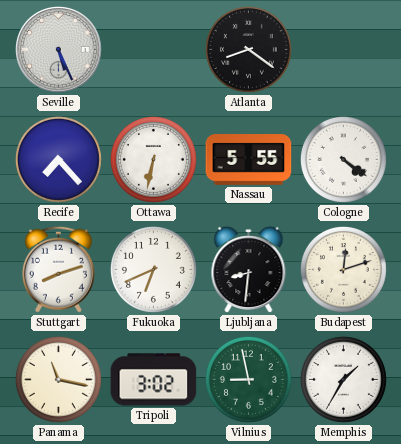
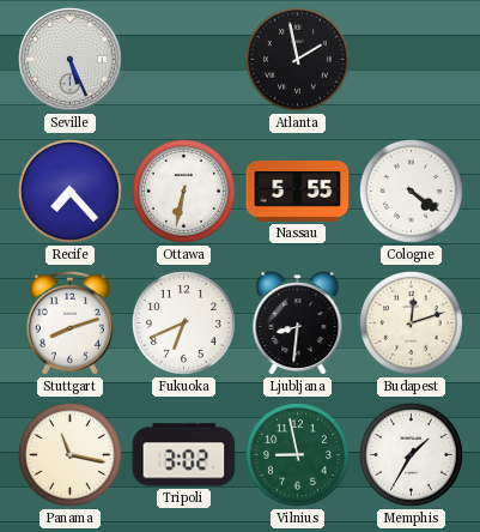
Atlanta: 8:21 -> 1:58
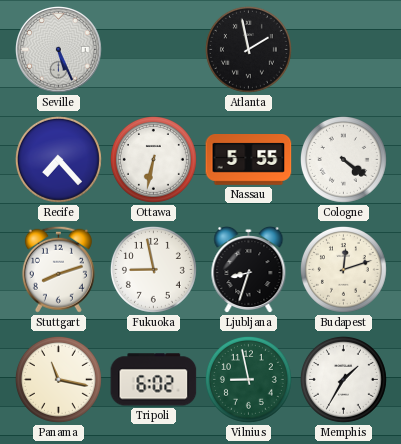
Fukuoka: 6:41 -> 8:58
Ljubljana: 8:31 -> 8:33
Tripoli: 3:02 -> 6:02
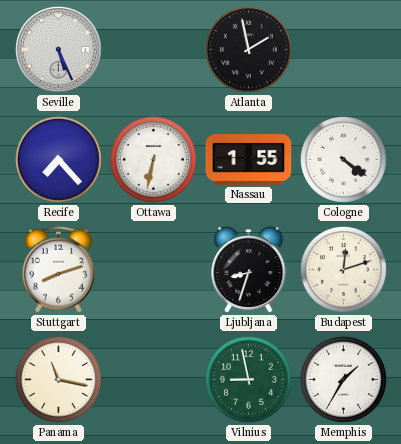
Nassau: 5:55 -> 1:55
Fukuoka: 8:58 -> none
Tripoli: 6:02 -> none
